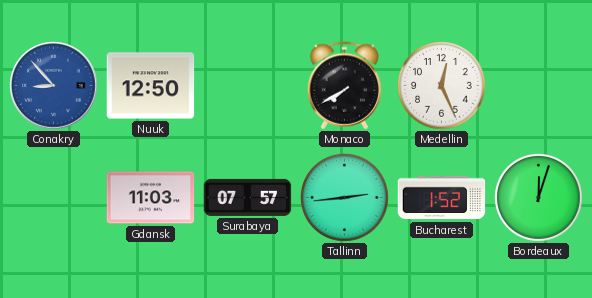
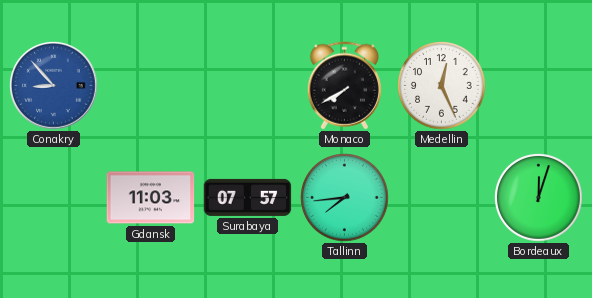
Nuuk: 12:50 -> none
Tallinn: 2:44 -> 7:44
Bucharest: 1:52 -> none
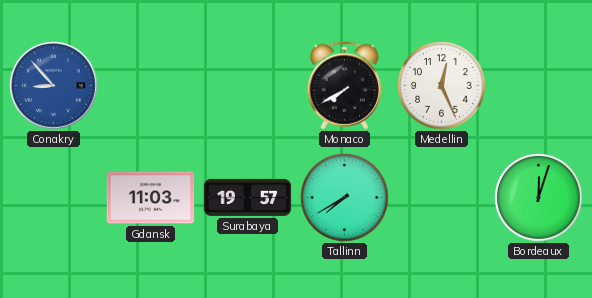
Surabaya: 07:57 -> 19:57
Tallinn: 7:44 -> 7:40
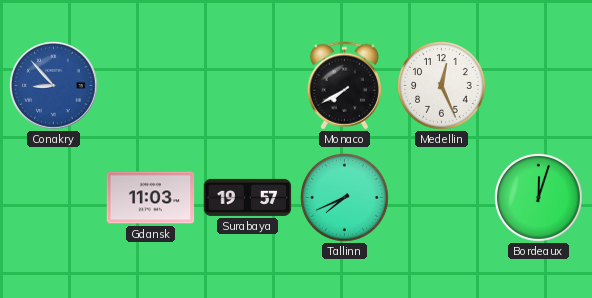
Tallinn: 7:40 -> 7:41
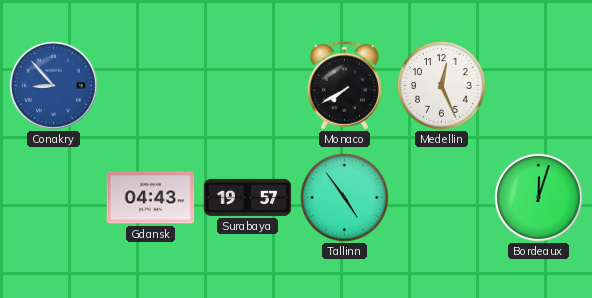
Gdansk: 11:03 -> 04:43
Tallinn: 7:41 -> 4:54
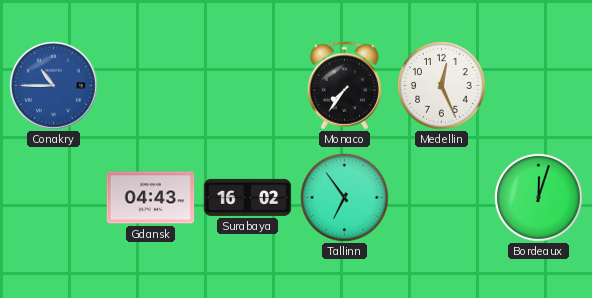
Conakry: 8:53 -> 10:45
Monaco: 7:40 -> 7:36
Surabaya: 19:57 -> 16:02
Tallinn: 4:54 -> 6:54
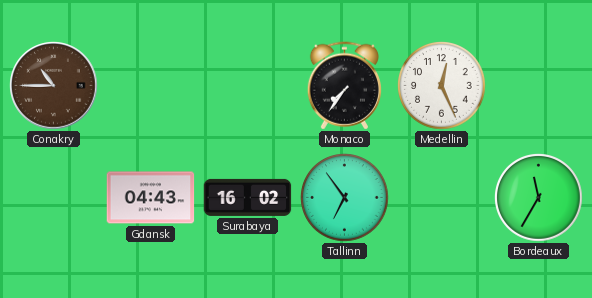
Conakry dial: blue -> brown
Bordeaux: 12:03 -> 11:35
